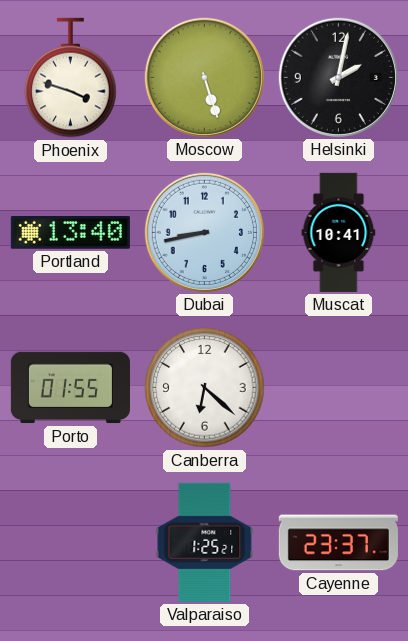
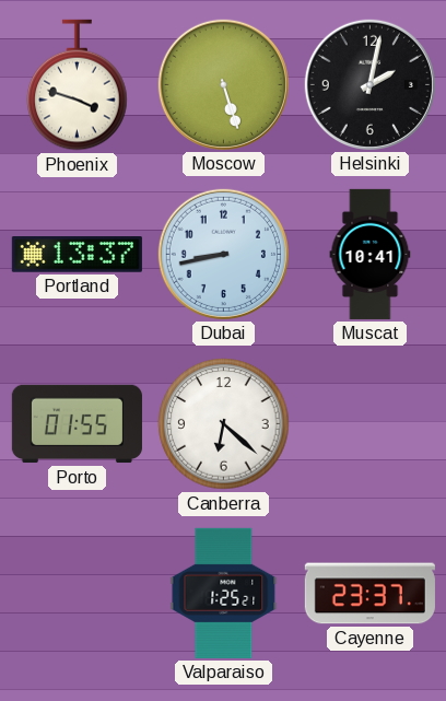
Portland: 13:40 -> 13:37
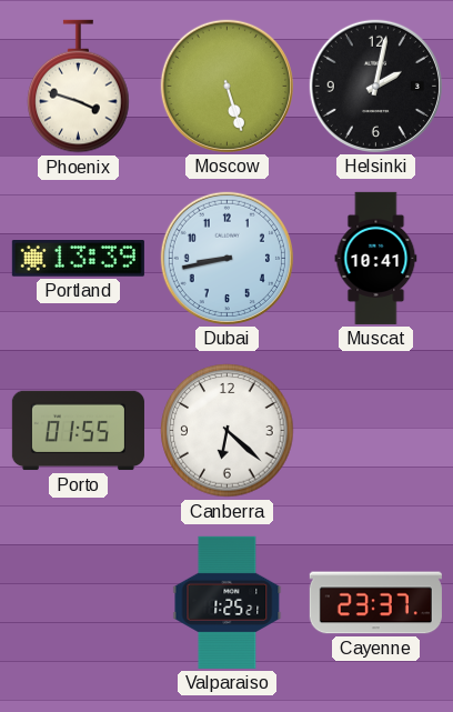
Portland: 13:37 -> 13:39
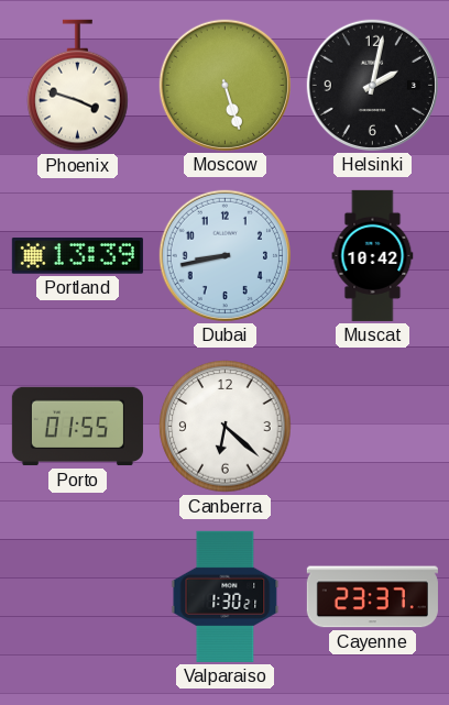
Muscat: 10:41 -> 10:42
Valparaiso: 1:25 -> 1:30
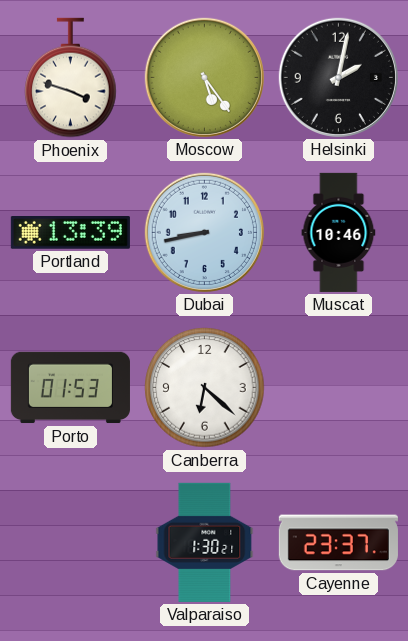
Moscow: 5:27 -> 5:24
Muscat: 10:42 -> 10:46
Porto: 01:55 -> 01:53
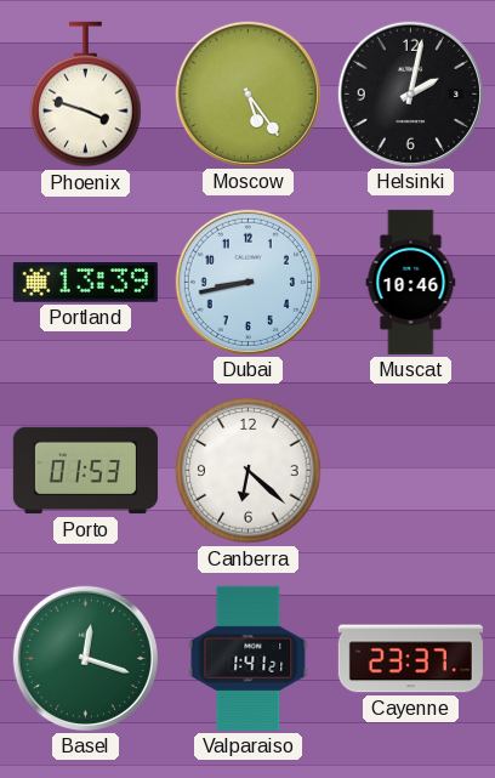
Basel: none -> 12:18
Valparaiso: 1:30 -> 1:41
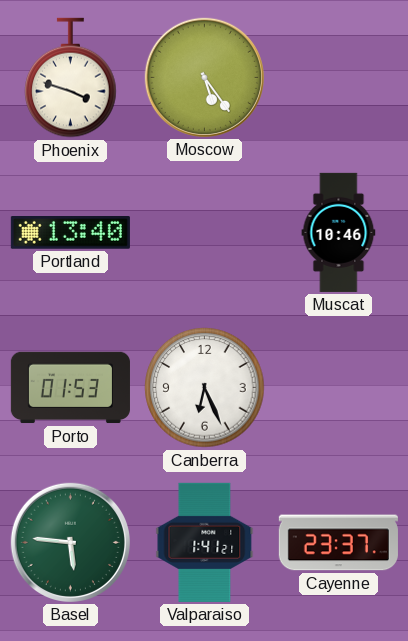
Helsinki: 2:02 -> none
Portland: 13:39 -> 13:40
Dubai: 8:43 -> none
Canberra: 6:22 -> 6:26
Basel: 12:18 -> 5:46
